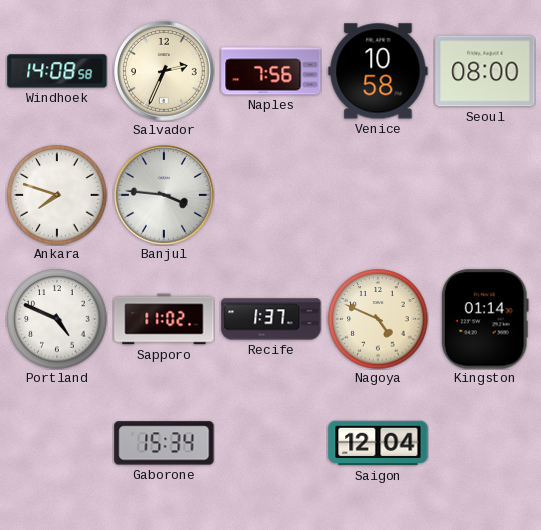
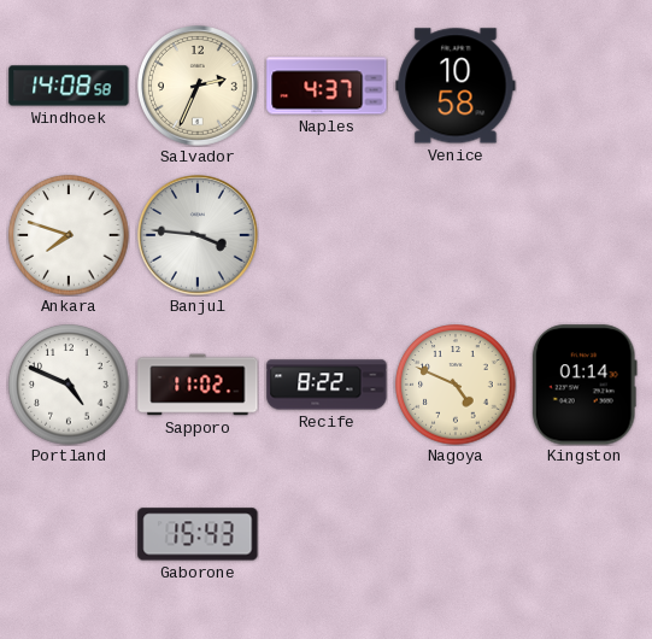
Naples: 7:56 -> 4:37
Seoul: 08:00 -> none
Recife: 1:37 -> 8:22
Gaborone: 15:34 -> 15:43
Saigon: 12:04 -> none
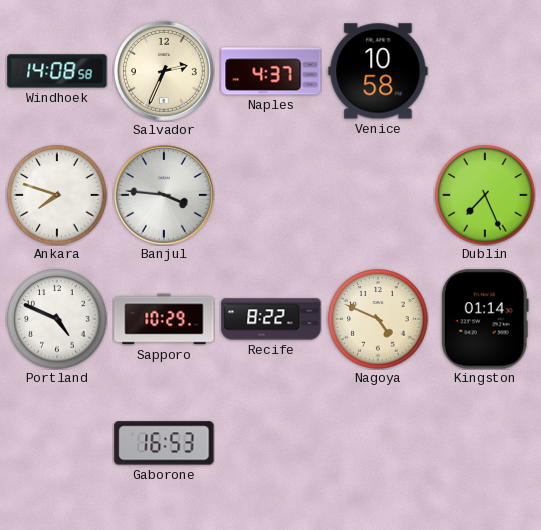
Dublin: none -> 7:26
Sapporo: 11:02 -> 10:29
Gaborone: 15:43 -> 16:53
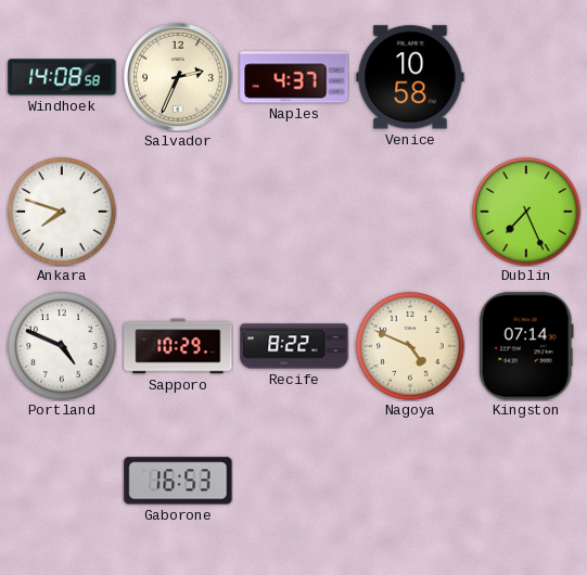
Banjul: 3:46 -> none
Kingston: 01:14 -> 07:14
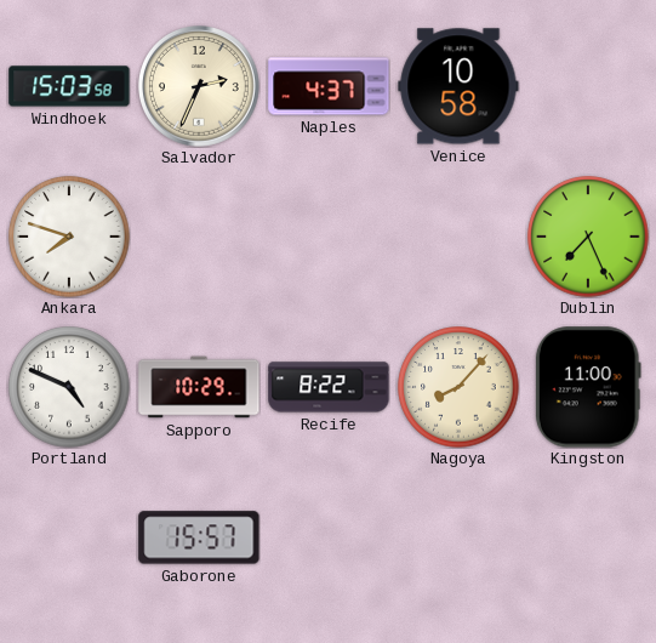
Windhoek: 14:08 -> 15:03
Nagoya: 4:49 -> 8:07
Kingston: 07:14 -> 11:00
Gaborone: 16:53 -> 15:57
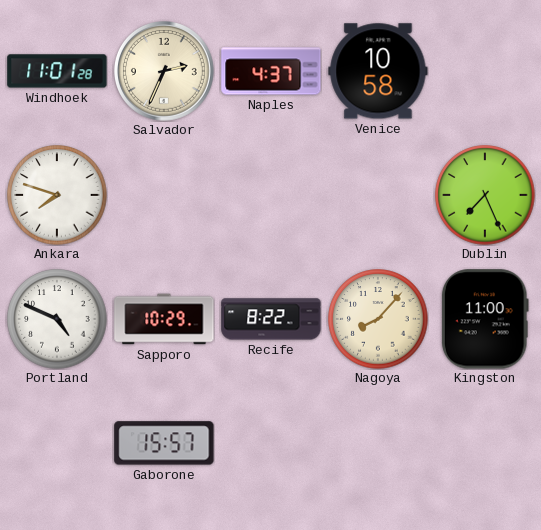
Windhoek: 15:03 -> 11:01
